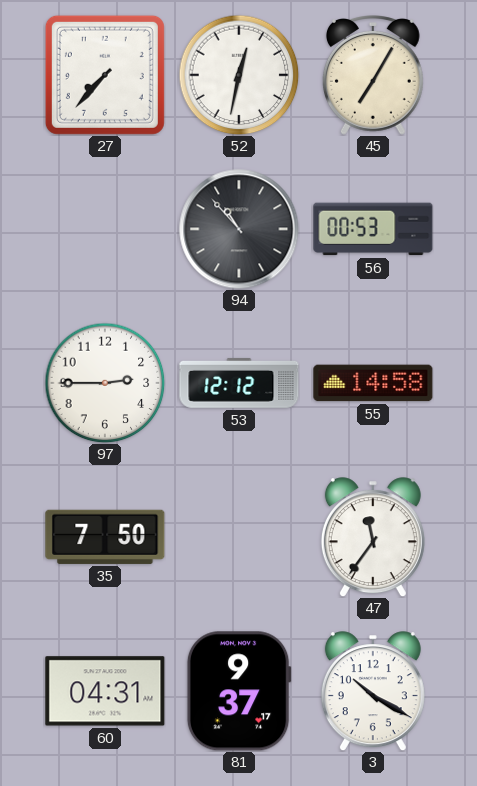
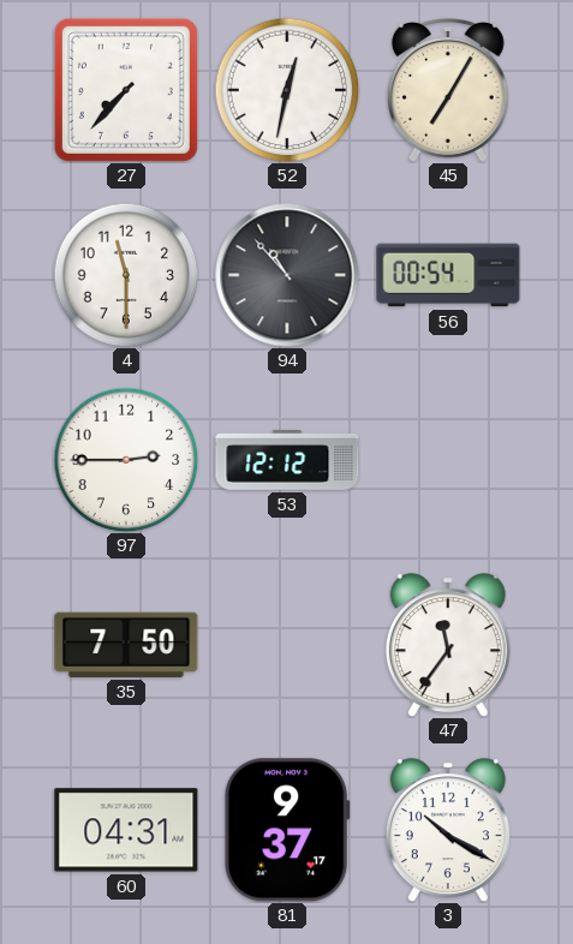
4: none -> 11:30
56: 00:53 -> 00:54
55: 14:58 -> none
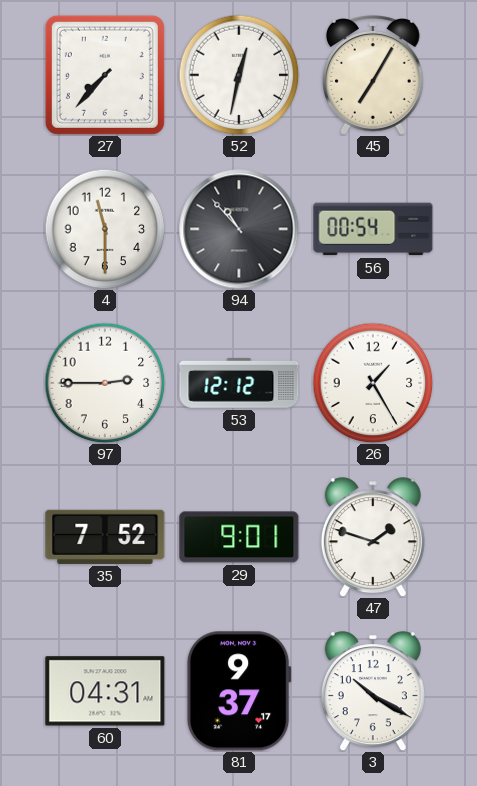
26: none -> 1:25
35: 7:50 -> 7:52
29: none -> 9:01
47: 11:36 -> 1:48
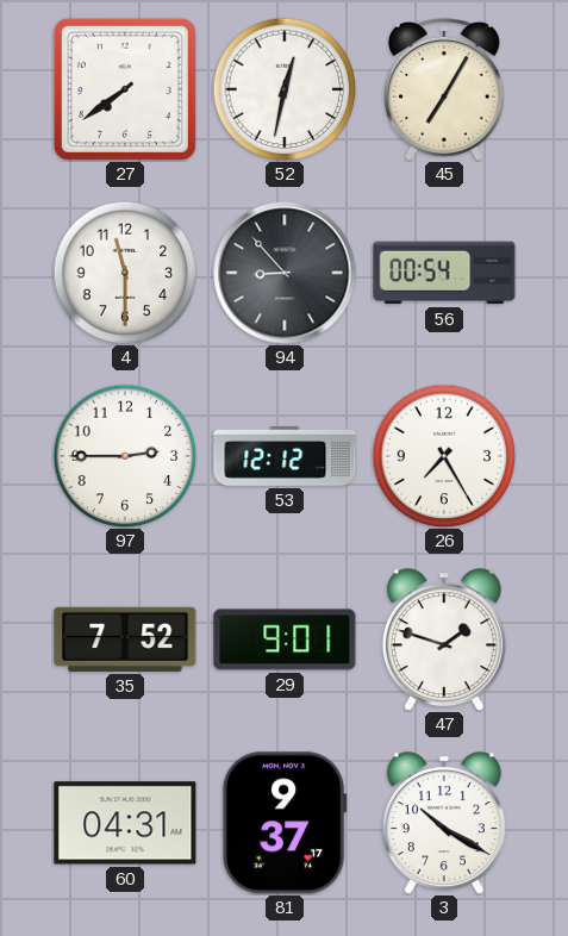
27: 7:37 -> 7:39
94: 10:53 -> 8:53
26: 1:25 -> 7:25
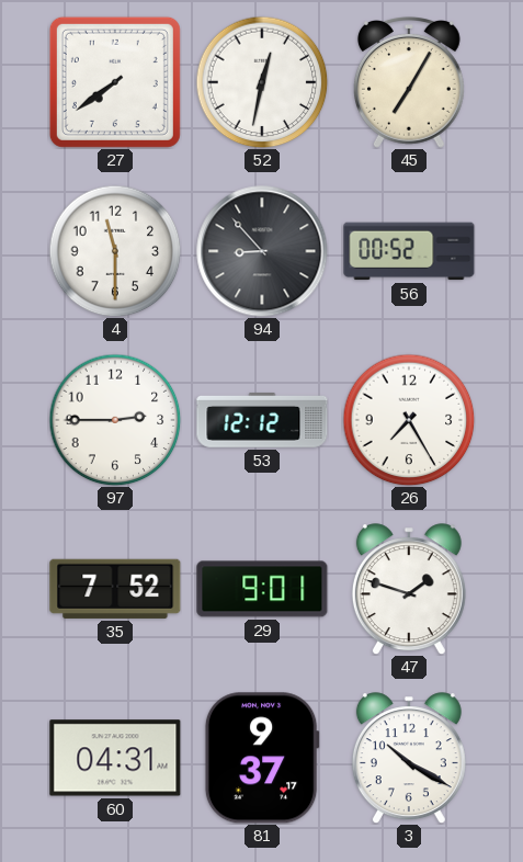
56: 00:54 -> 00:52
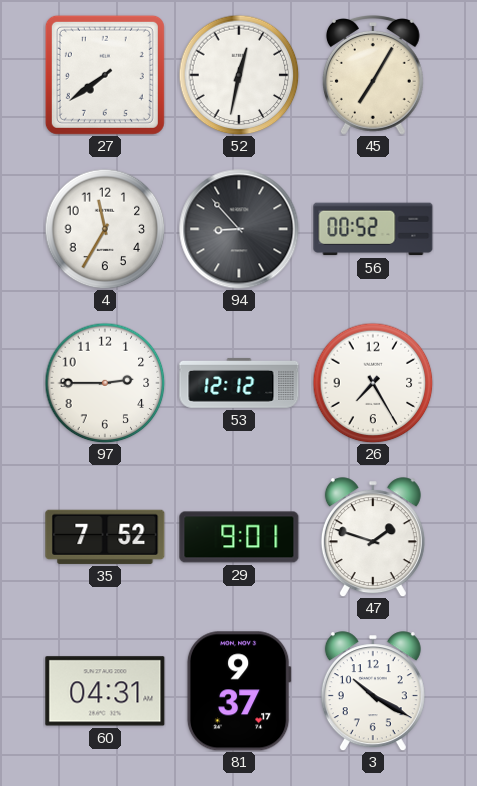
4: 11:30 -> 11:35
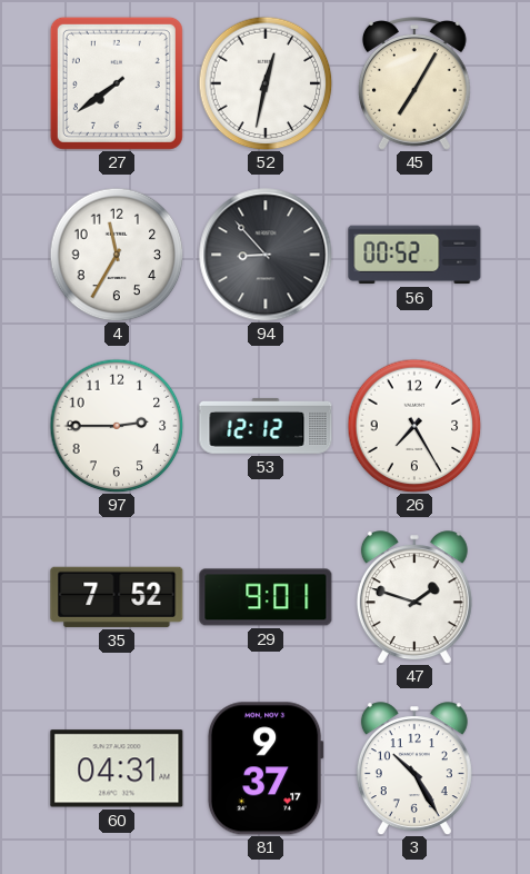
3: 10:20 -> 10:25
